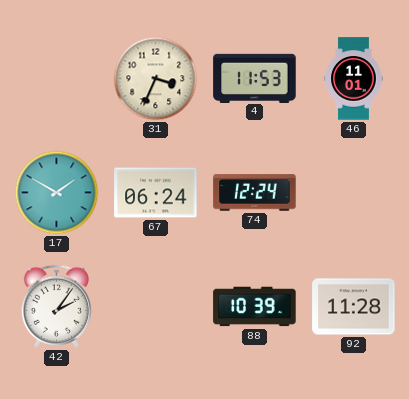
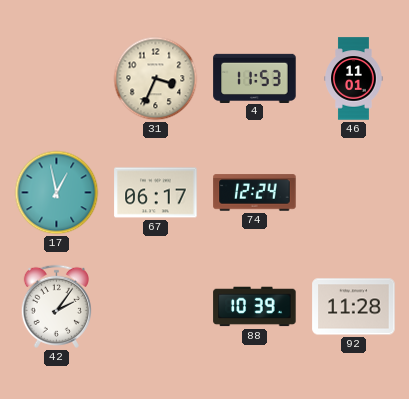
17: 1:50 -> 12:58
67: 06:24 -> 06:17
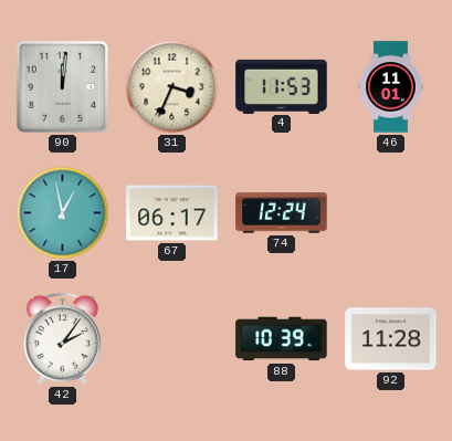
90: none -> 12:01
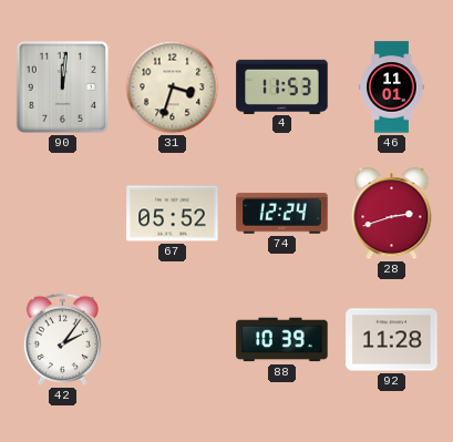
31: 3:34 -> 3:33
17: 12:58 -> none
67: 06:17 -> 05:52
28: none -> 2:42
